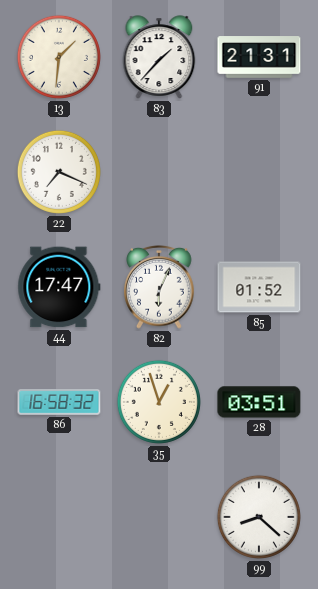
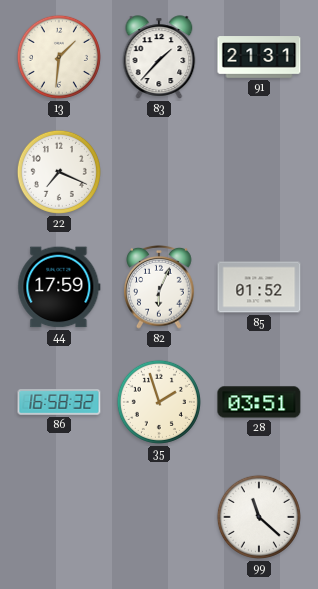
44: 17:47 -> 17:59
35: 12:57 -> 1:57
99: 8:22 -> 11:22
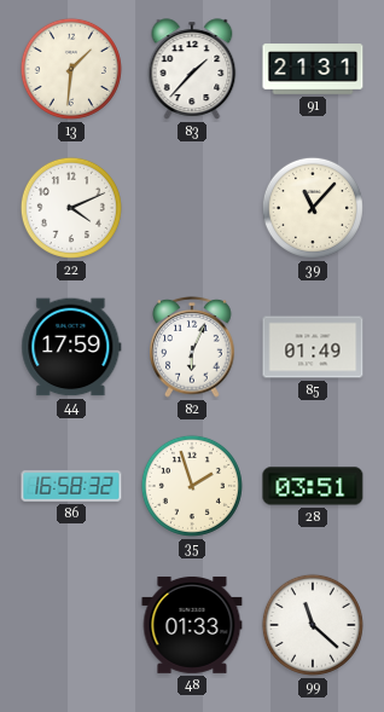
22: 7:19 -> 4:11
39: none -> 11:07
85: 01:52 -> 01:49
48: none -> 01:33
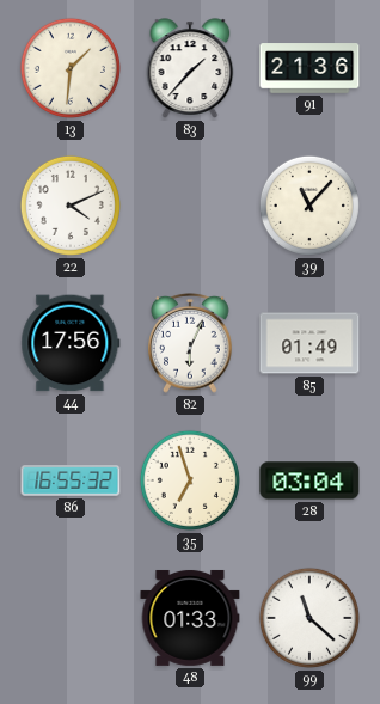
91: 21:31 -> 21:36
44: 17:59 -> 17:56
86: 16:58 -> 16:55
35: 1:57 -> 6:57
28: 03:51 -> 03:04
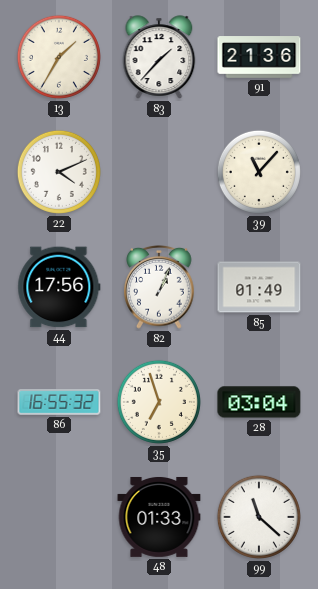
13: 1:31 -> 1:35
82: 6:04 -> 1:04
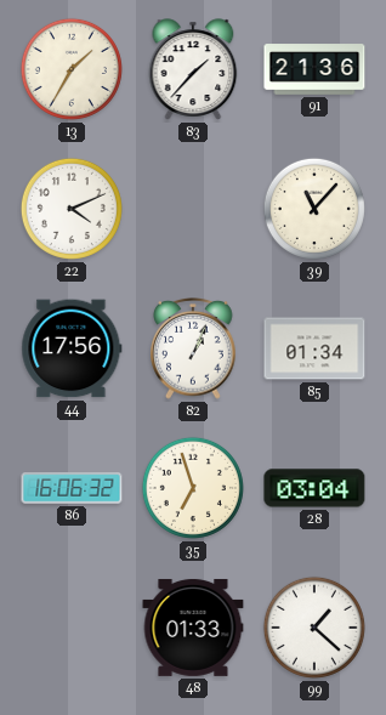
85: 01:49 -> 01:34
86: 16:55 -> 16:06
99: 11:22 -> 1:22
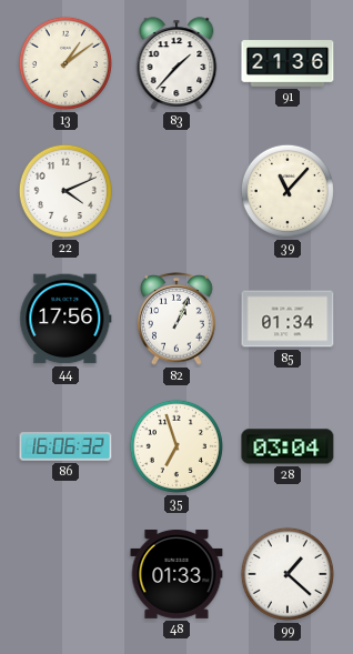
13: 1:35 -> 1:09
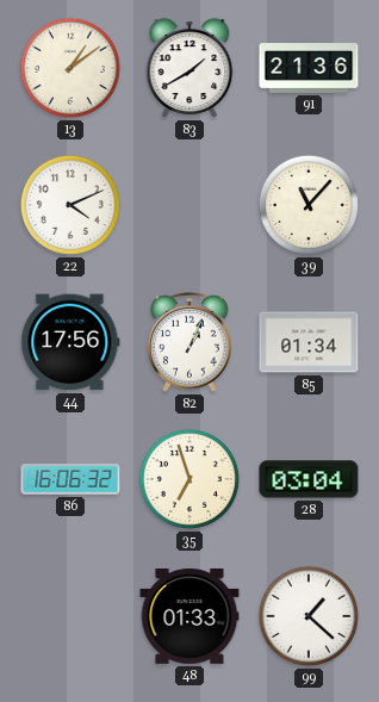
83: 1:37 -> 1:40
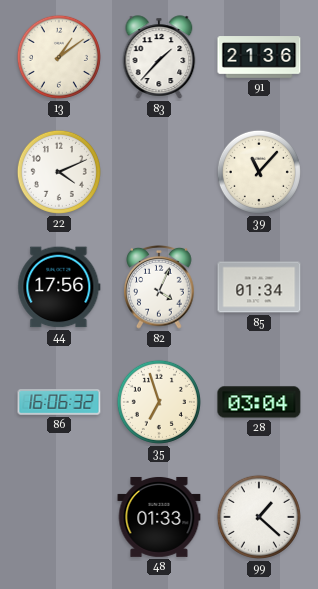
83: 1:40 -> 1:37
82: 1:04 -> 4:04
